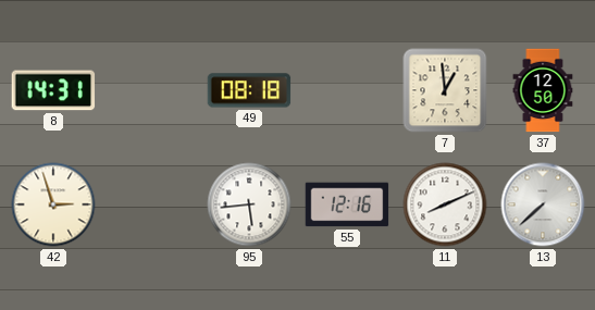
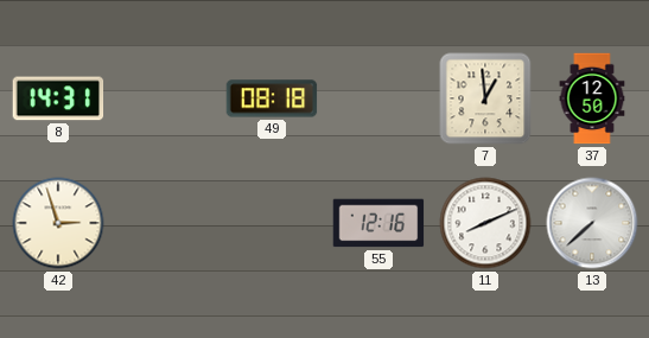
95: 5:44 -> none
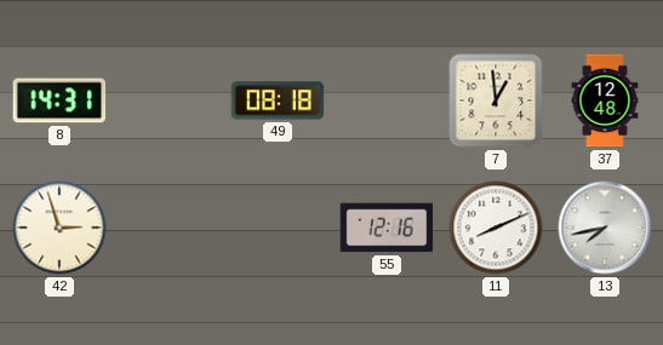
37: 12:50 -> 12:48
13: 7:38 -> 7:43
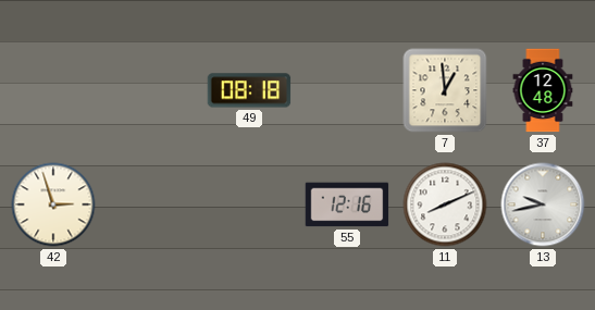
8: 14:31 -> none
13: 7:43 -> 9:43
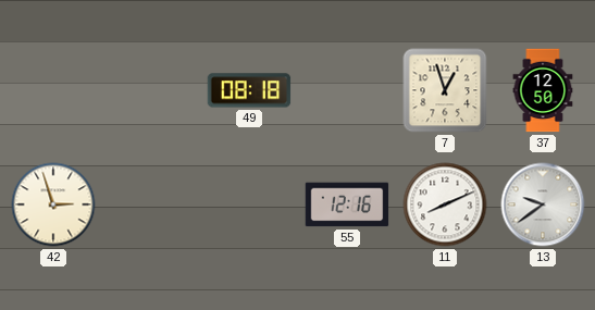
7: 12:59 -> 12:57
37: 12:48 -> 12:50
13: 9:43 -> 9:39
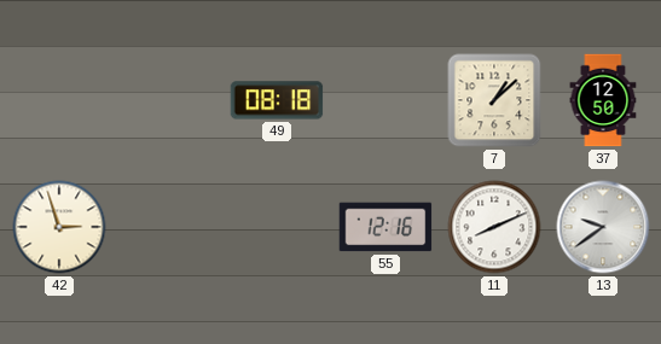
7: 12:57 -> 1:08
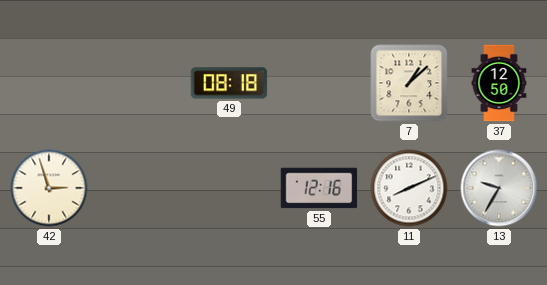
13: 9:39 -> 9:35
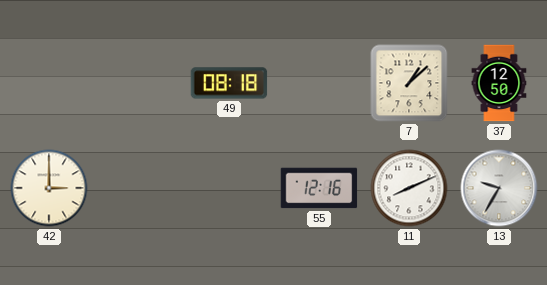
42: 2:57 -> 3:00
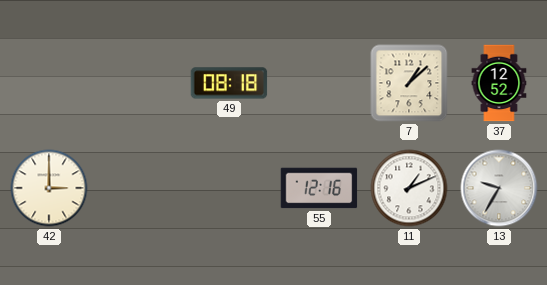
37: 12:50 -> 12:52
11: 8:11 -> 1:11
